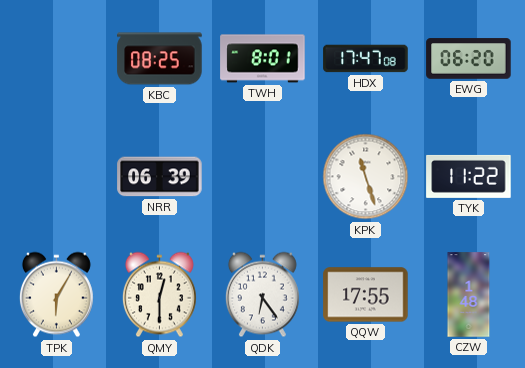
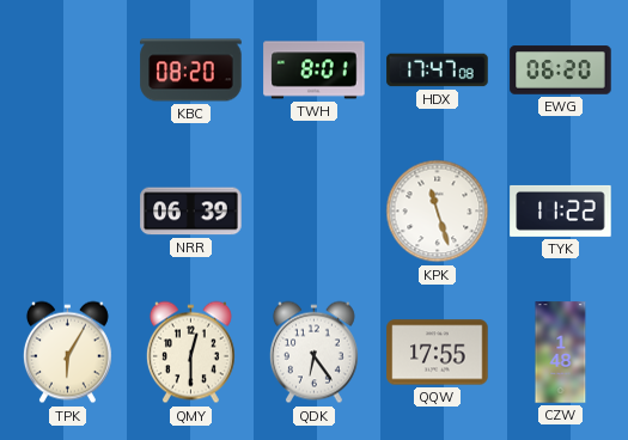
KBC: 08:25 -> 08:20
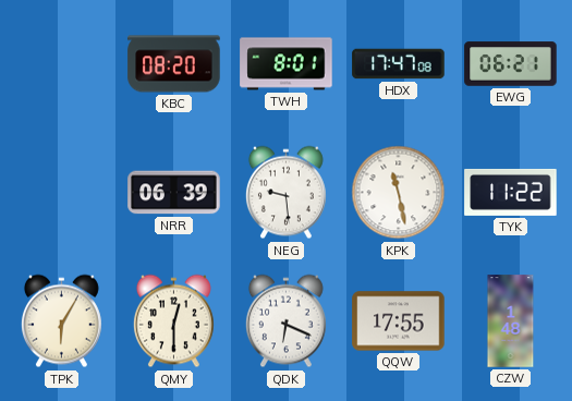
EWG: 06:20 -> 06:21
NEG: none -> 9:29
KPK: 11:27 -> 11:28
QDK: 6:24 -> 6:19
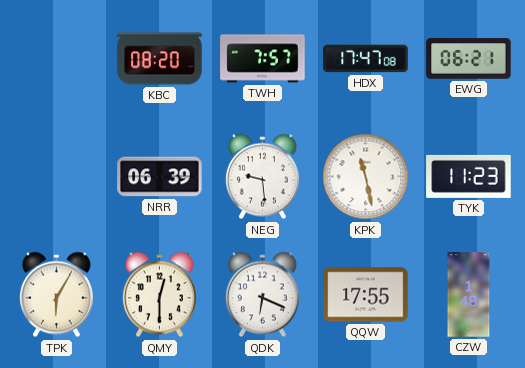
TWH: 8:01 -> 7:57
TYK: 11:22 -> 11:23
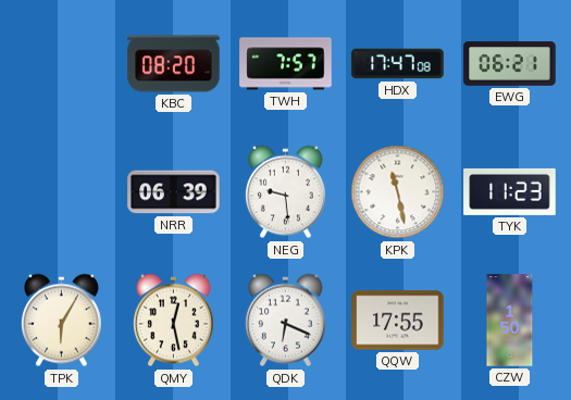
QMY: 12:30 -> 12:28
CZW: 1:48 -> 1:50
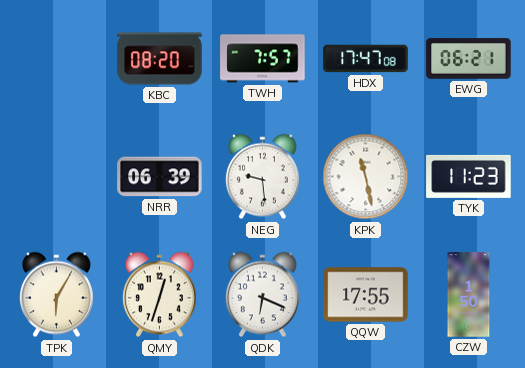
QMY: 12:28 -> 12:33
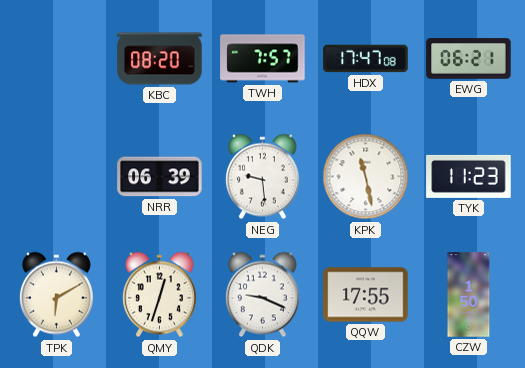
TPK: 6:05 -> 6:10
QDK: 6:19 -> 9:19
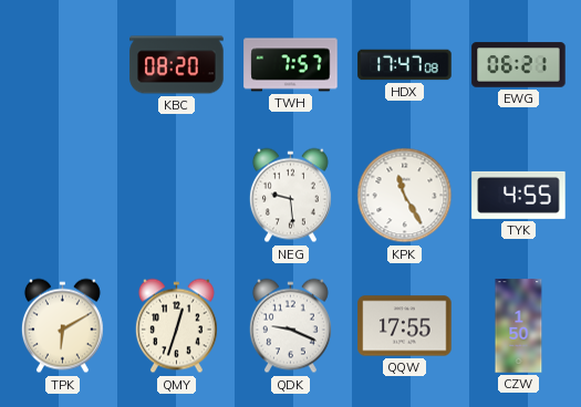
NRR: 06:39 -> none
KPK: 11:28 -> 11:25
TYK: 11:23 -> 4:55
